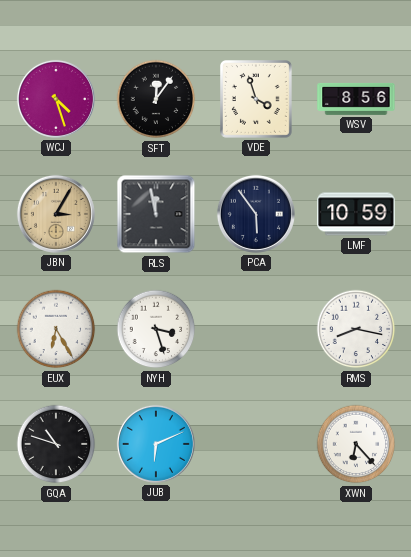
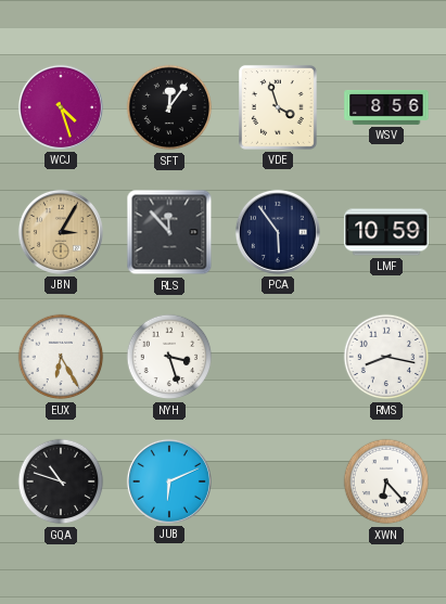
RLS: 11:58 -> 11:53
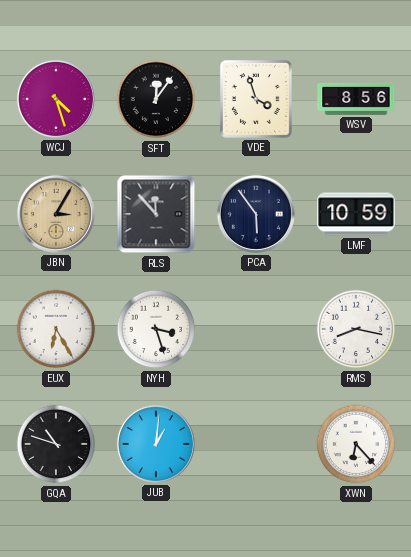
JUB: 6:11 -> 1:01
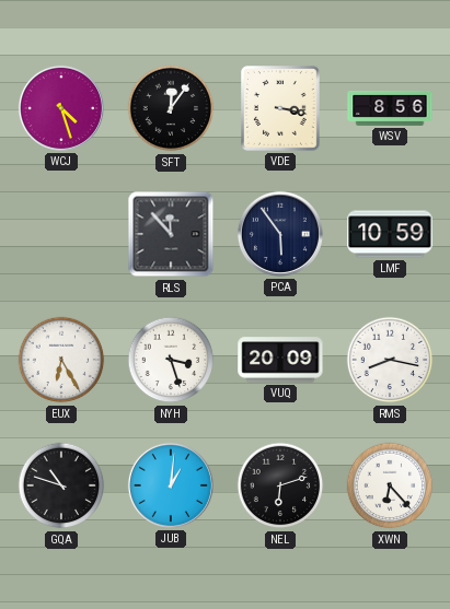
VDE: 3:57 -> 3:17
JBN: 3:05 -> none
VUQ: none -> 20:09
NEL: none -> 6:12
